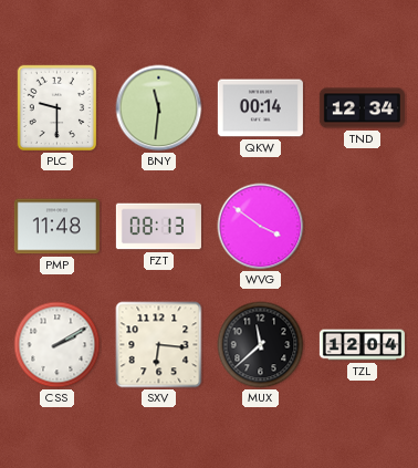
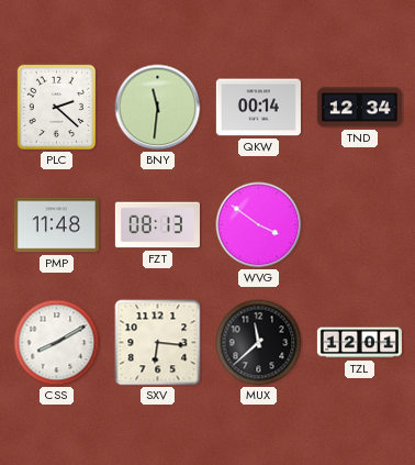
PLC: 9:30 -> 2:22
CSS: 2:10 -> 8:10
TZL: 12:04 -> 12:01
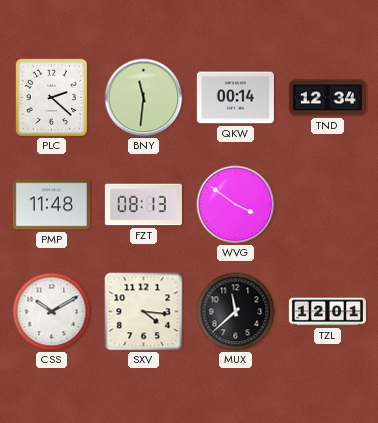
CSS: 8:10 -> 10:10
SXV: 6:16 -> 4:16
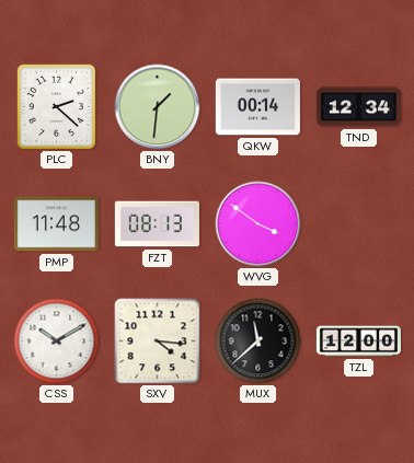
BNY: 11:31 -> 1:31
TZL: 12:01 -> 12:00
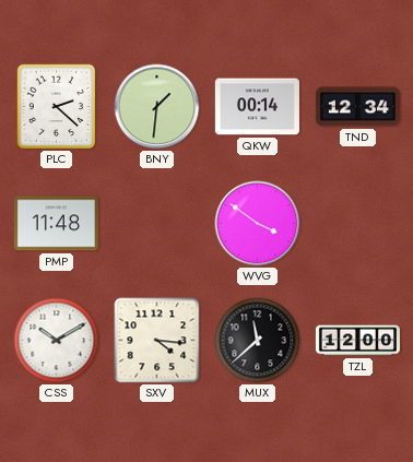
FZT: 08:13 -> none
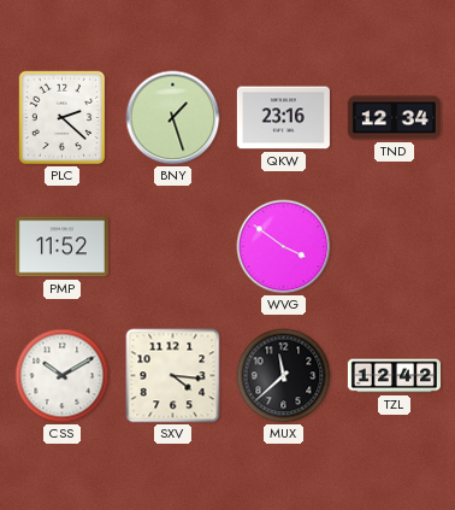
BNY: 1:31 -> 1:27
QKW: 00:14 -> 23:16
PMP: 11:48 -> 11:52
TZL: 12:00 -> 12:42
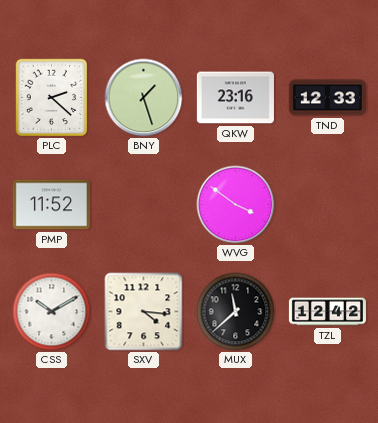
TND: 12:34 -> 12:33
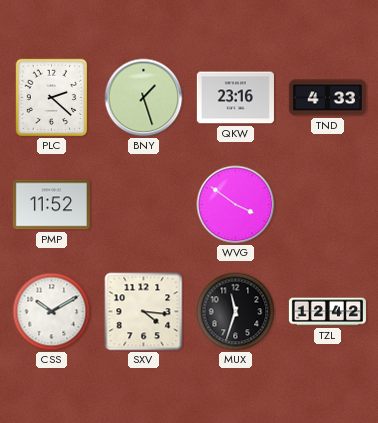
TND: 12:33 -> 4:33
MUX: 11:38 -> 11:33
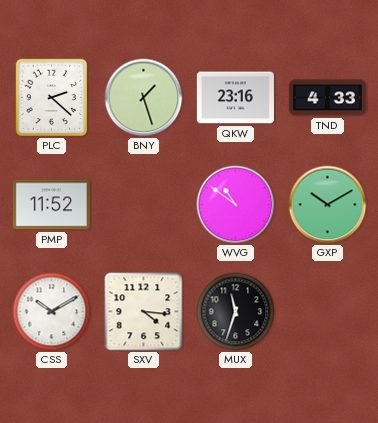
WVG: 3:51 -> 10:51
GXP: none -> 10:10
TZL: 12:42 -> none
